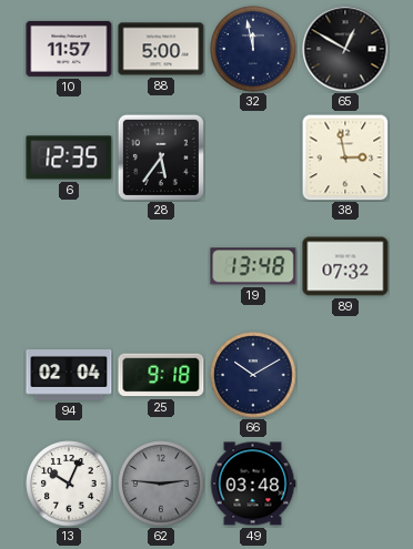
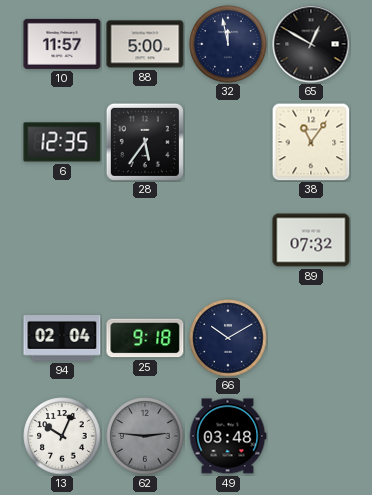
38: 2:58 -> 11:06
19: 13:48 -> none
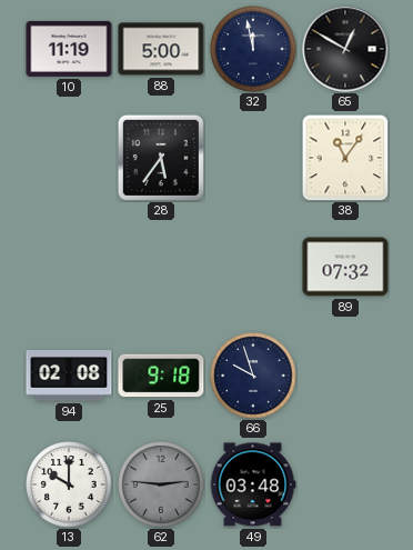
10: 11:57 -> 11:19
6: 12:35 -> none
94: 02:04 -> 02:08
66: 10:10 -> 9:57
13: 10:04 -> 10:00
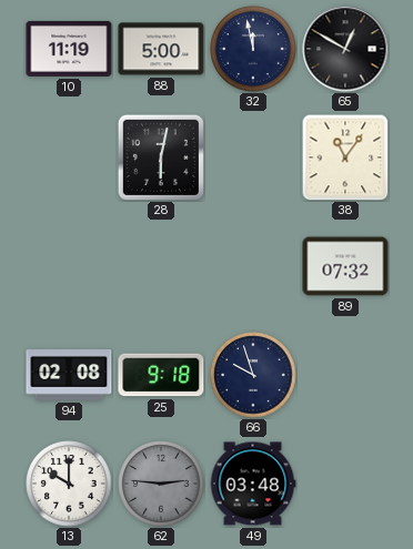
28: 5:36 -> 6:02
